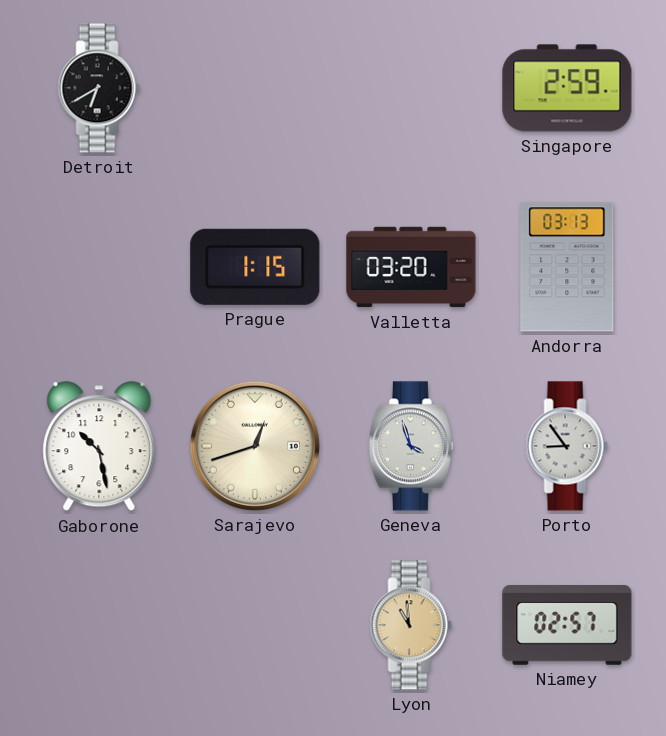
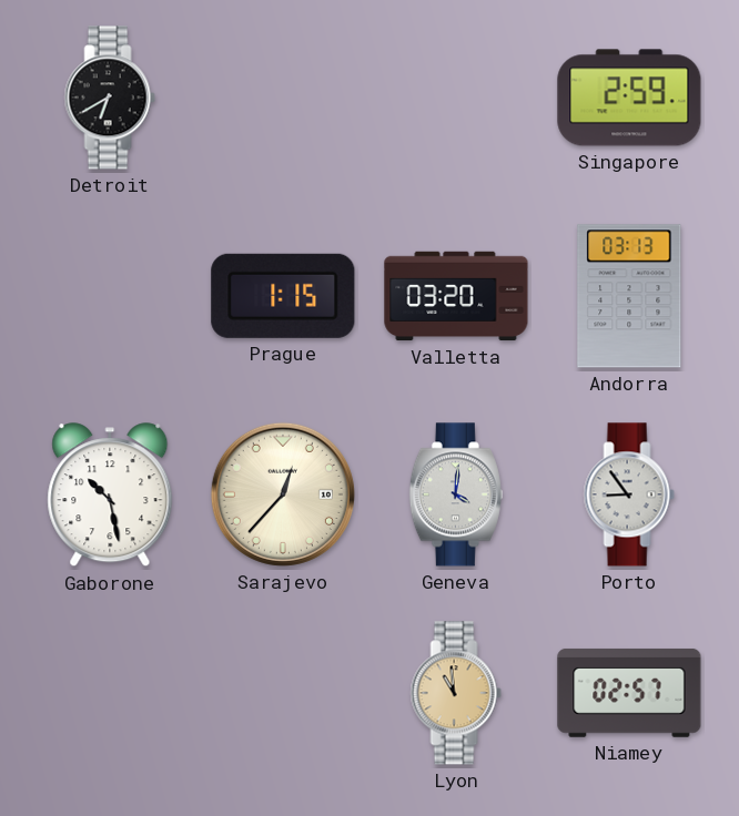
Sarajevo: 12:42 -> 12:37
Geneva: 3:57 -> 4:01
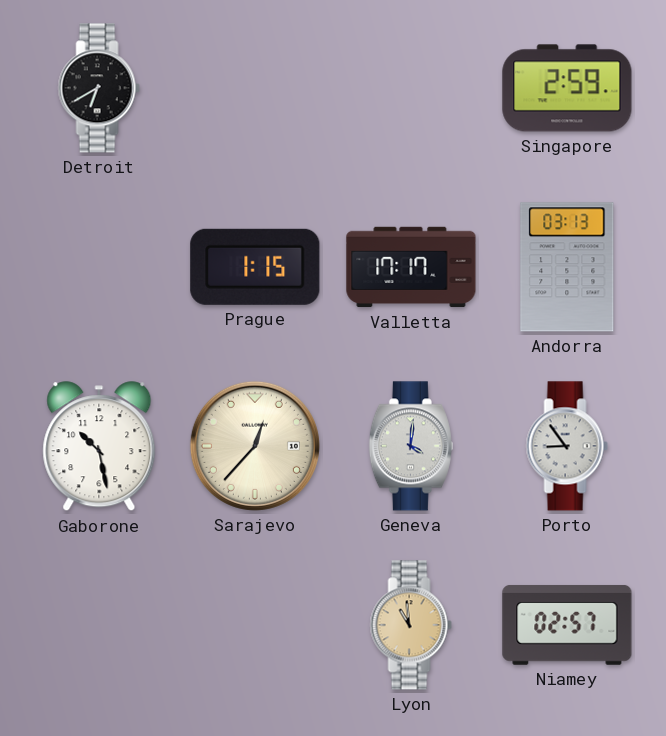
Valletta: 03:20 -> 17:17
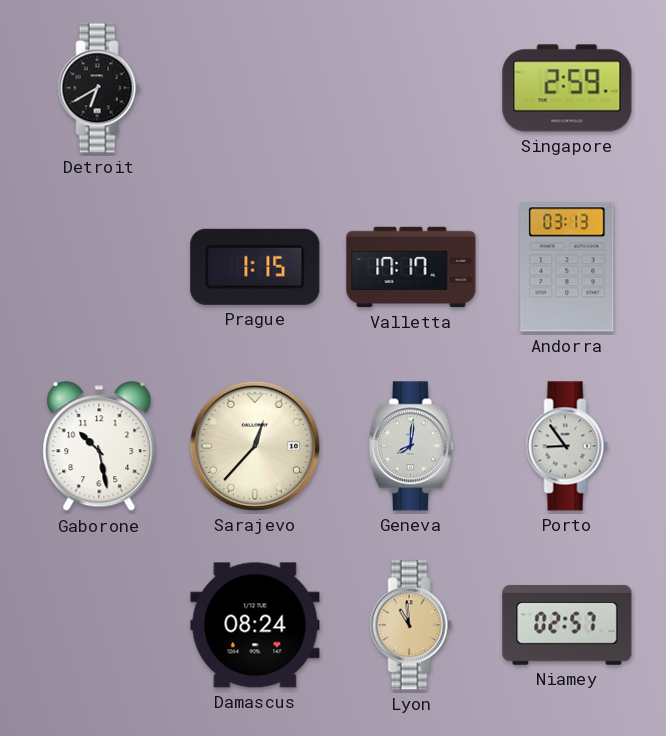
Geneva: 4:01 -> 8:01
Damascus: none -> 08:24
